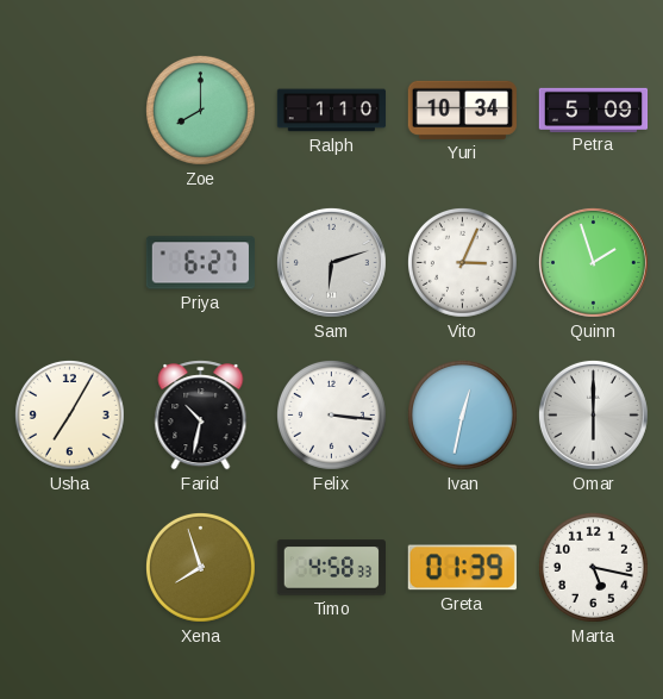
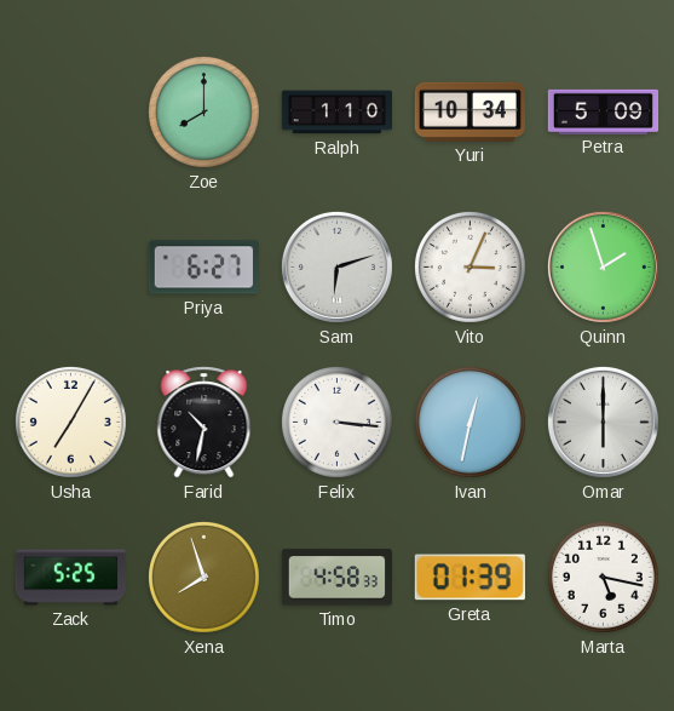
Zack: none -> 5:25
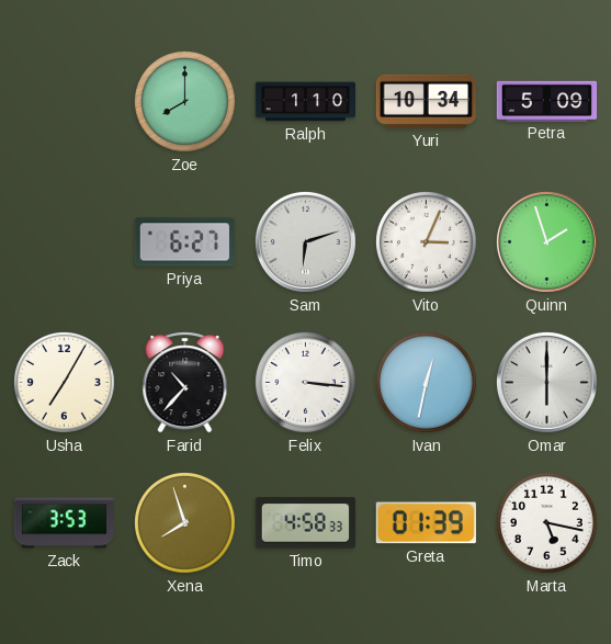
Farid: 10:32 -> 10:37
Zack: 5:25 -> 3:53
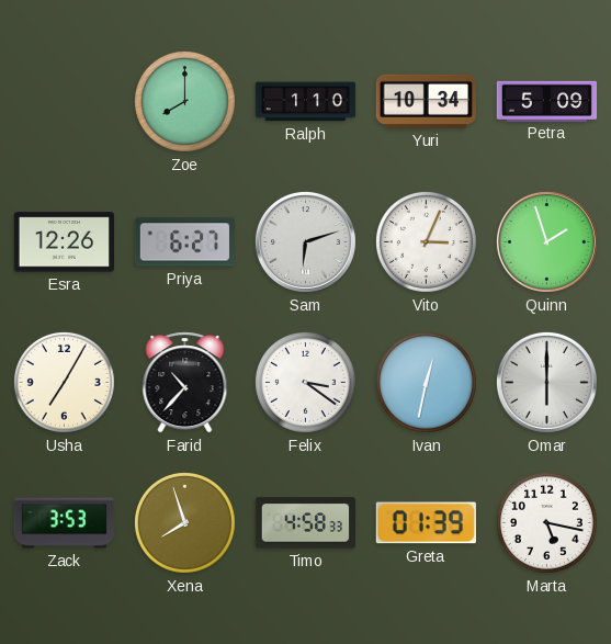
Esra: none -> 12:26
Felix: 3:16 -> 3:21
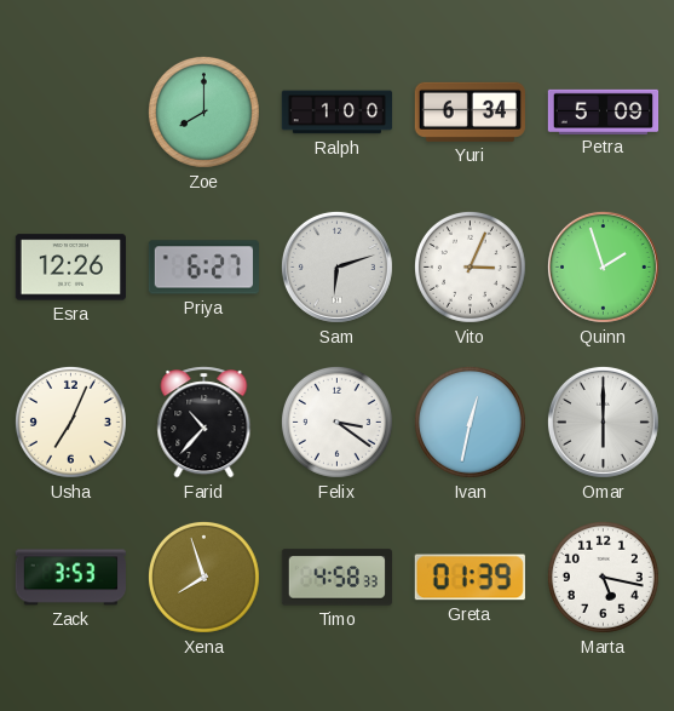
Ralph: 1:10 -> 1:00
Yuri: 10:34 -> 6:34
Usha: 7:05 -> 7:04
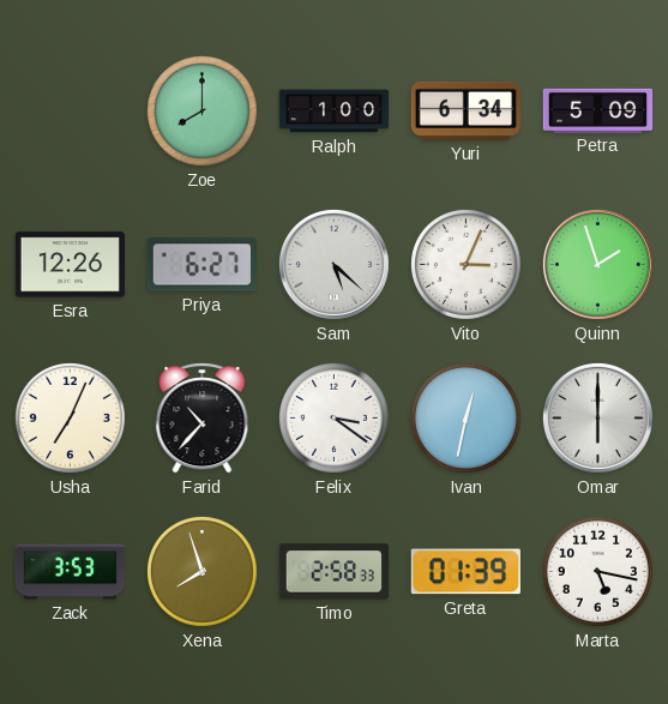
Sam: 6:12 -> 5:22
Timo: 4:58 -> 2:58
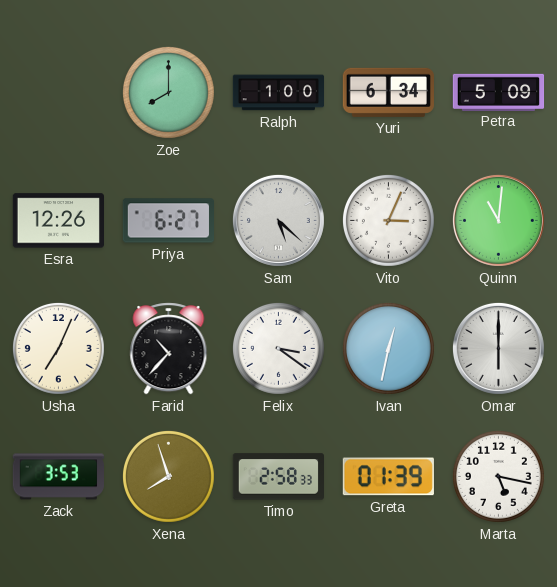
Quinn: 1:57 -> 11:01
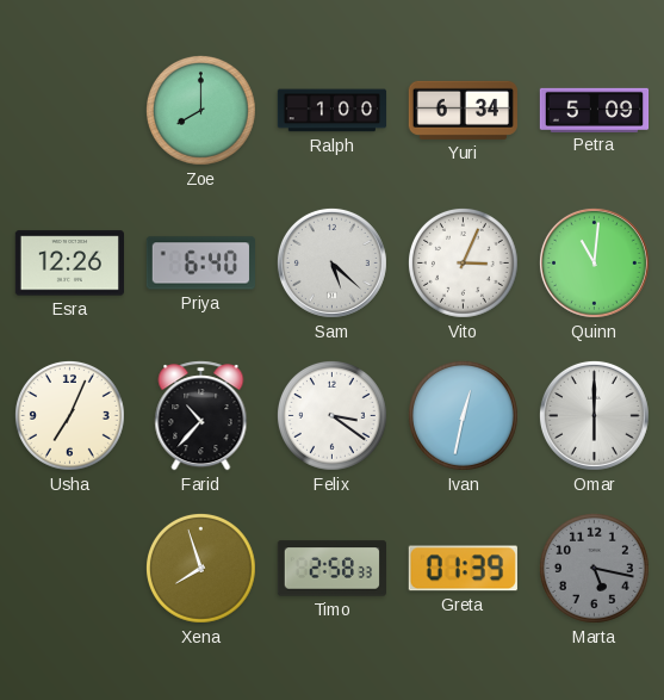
Priya: 6:27 -> 6:40
Zack: 3:53 -> none
Marta dial: white -> grey
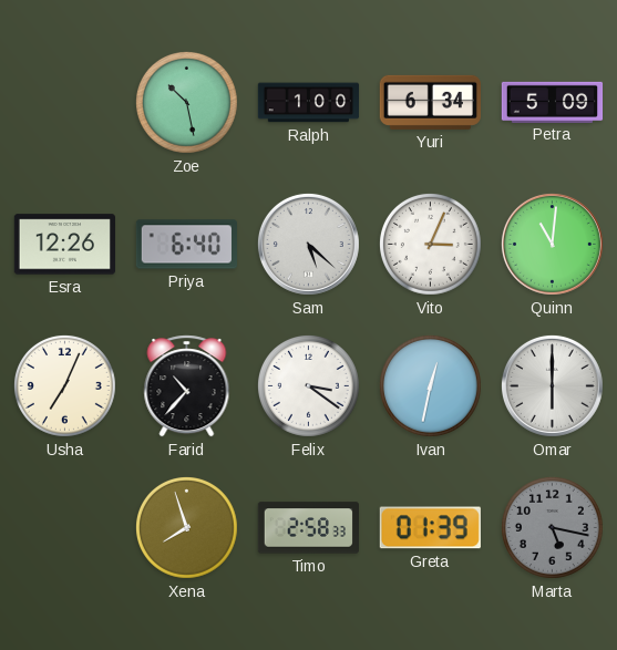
Zoe: 8:00 -> 10:28
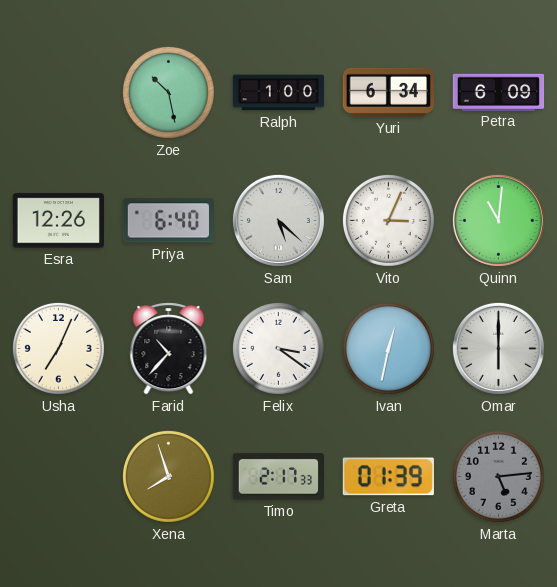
Petra: 5:09 -> 6:09
Timo: 2:58 -> 2:17
Marta: 5:17 -> 5:14
